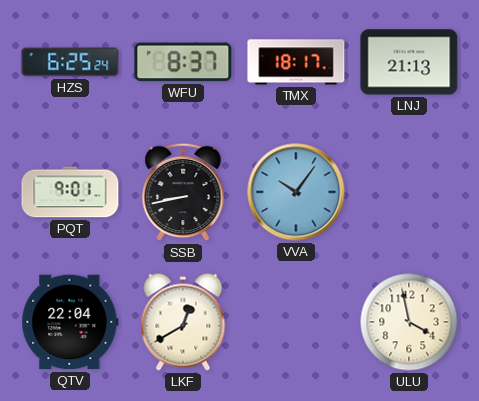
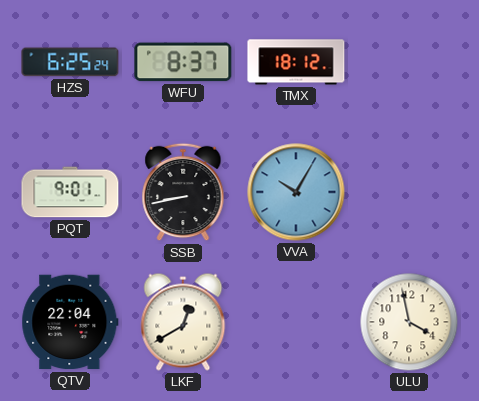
TMX: 18:17 -> 18:12
LNJ: 21:13 -> none
VVA: 10:06 -> 10:05
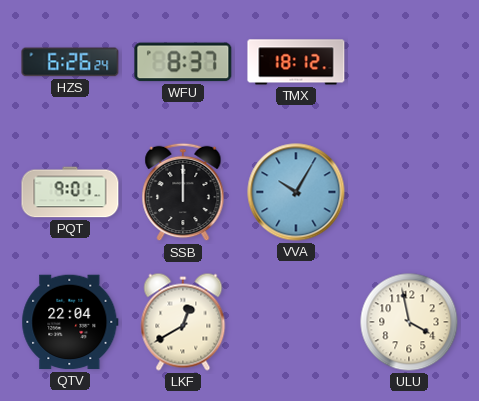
HZS: 6:25 -> 6:26
SSB: 8:43 -> 12:00
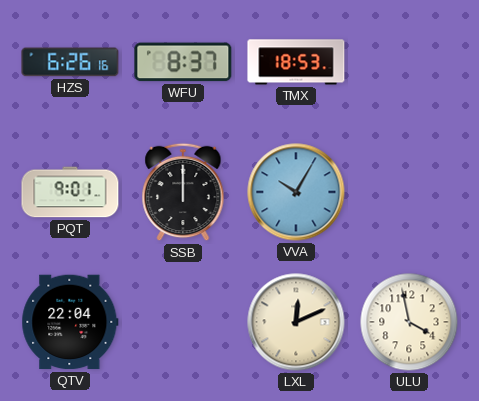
HZS: 6:26:24 -> 6:26:16
TMX: 18:12 -> 18:53
LKF: 12:40 -> none
LXL: none -> 12:11
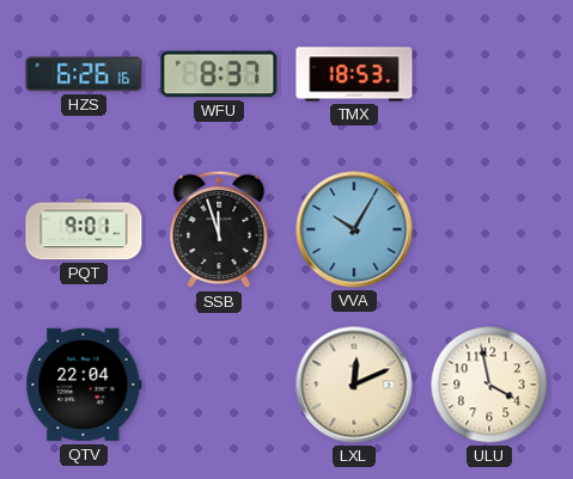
SSB: 12:00 -> 11:57
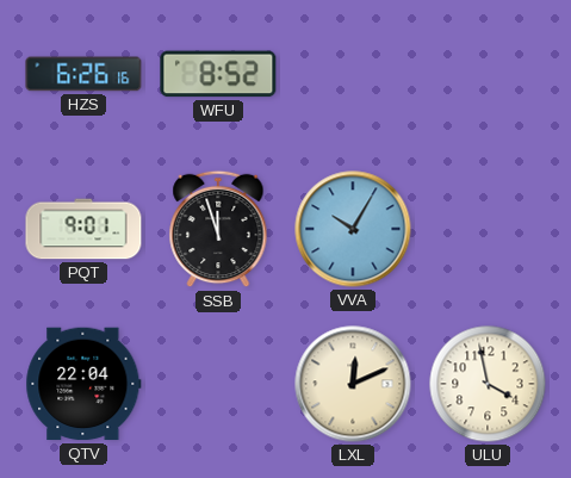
WFU: 8:37 -> 8:52
TMX: 18:53 -> none
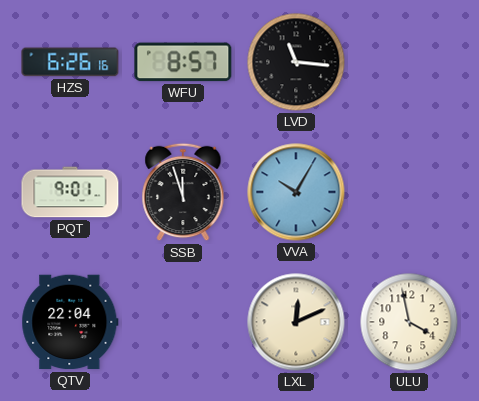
WFU: 8:52 -> 8:57
LVD: none -> 11:16
